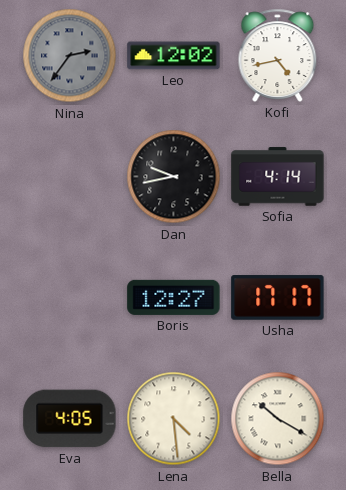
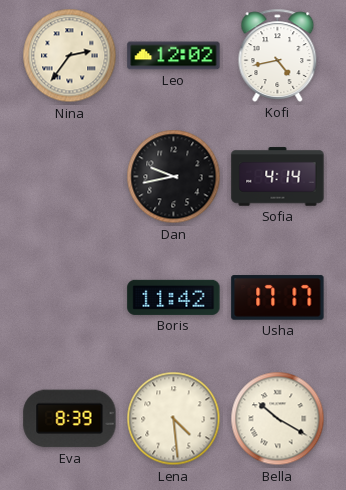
Nina dial: grey -> cream
Boris: 12:27 -> 11:42
Eva: 4:05 -> 8:39
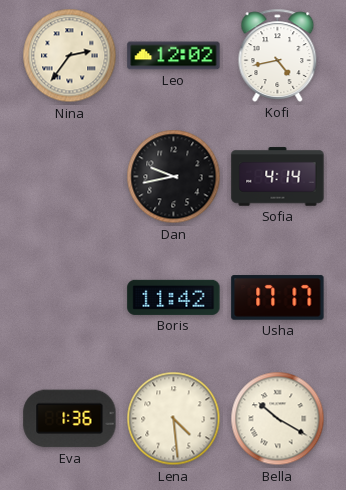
Eva: 8:39 -> 1:36
